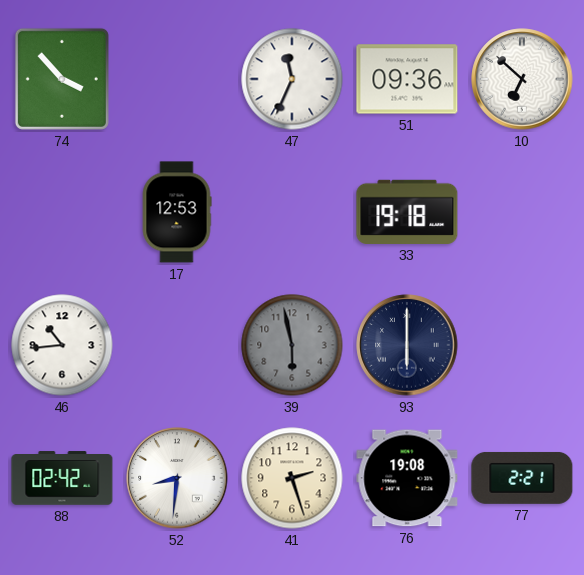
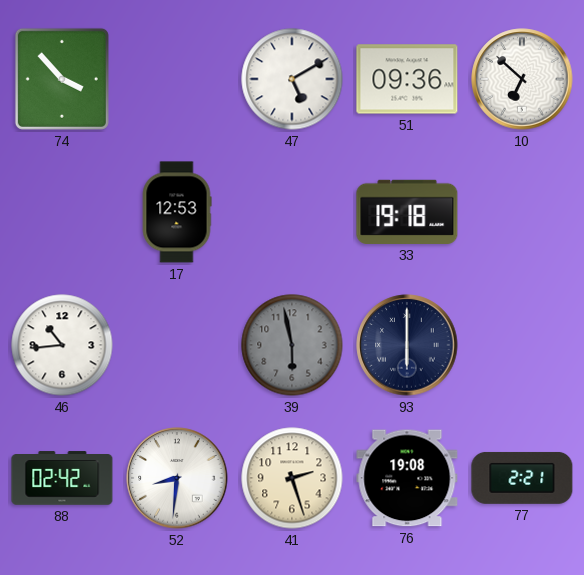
47: 11:34 -> 5:10
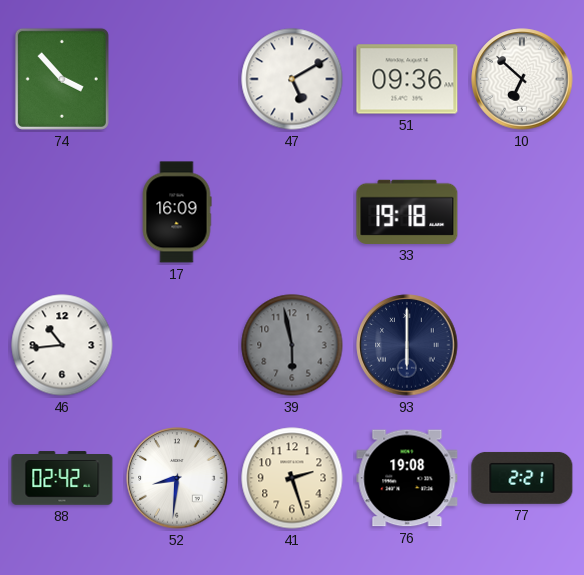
17: 12:53 -> 16:09
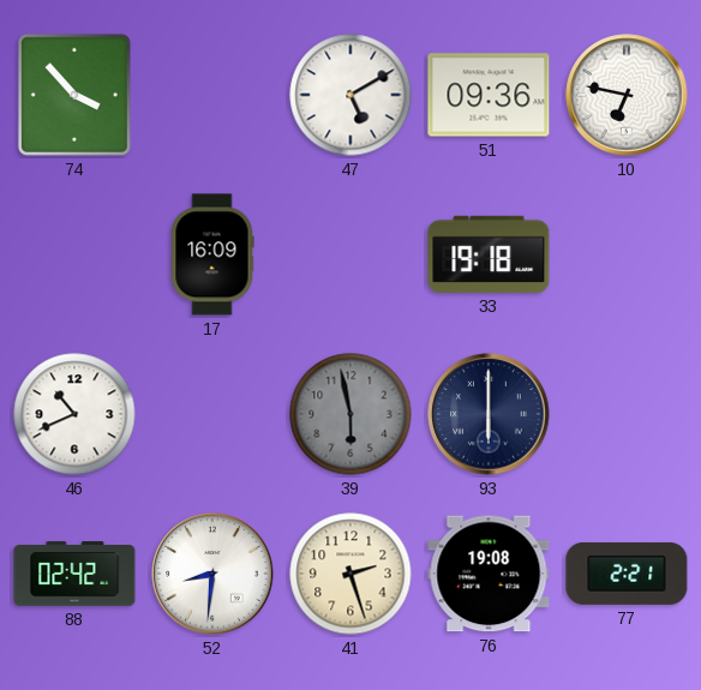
10: 6:52 -> 6:47
46: 10:44 -> 10:41
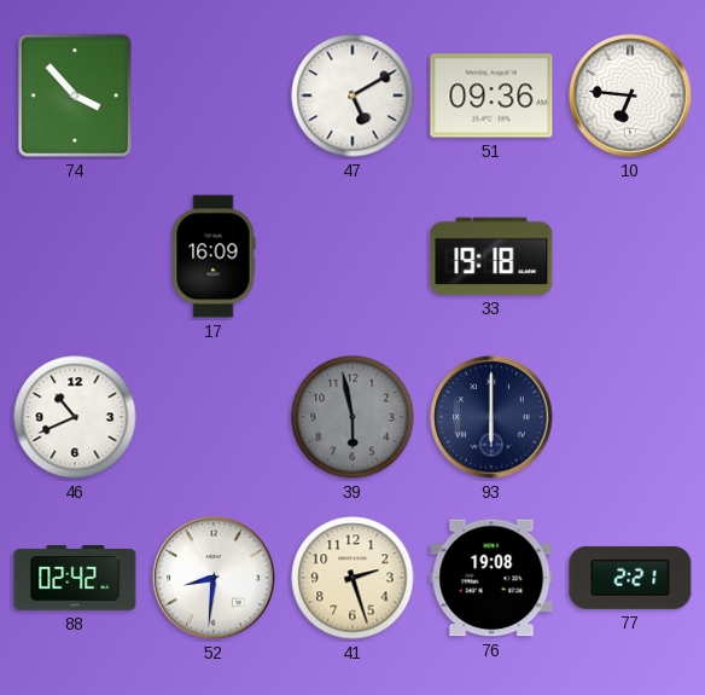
10: 6:47 -> 6:46
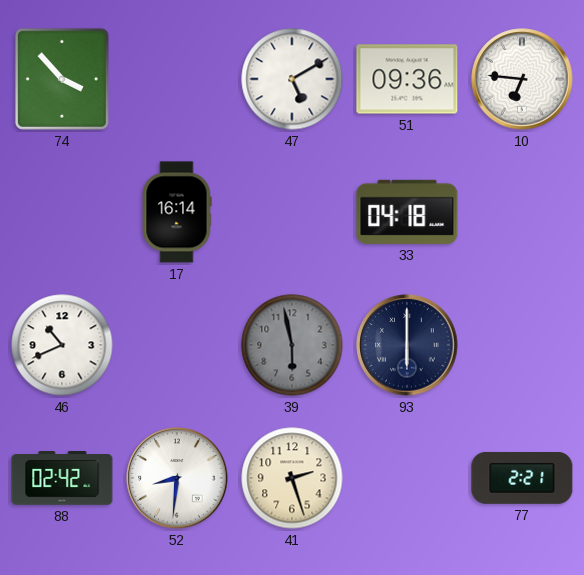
17: 16:09 -> 16:14
33: 19:18 -> 04:18
76: 19:08 -> none
